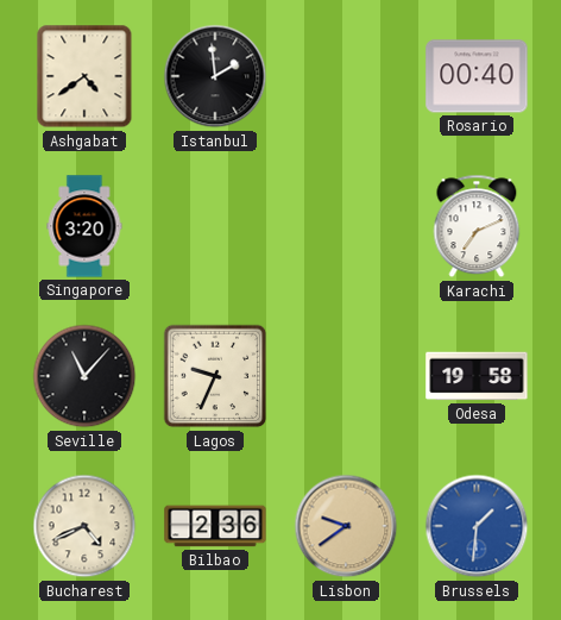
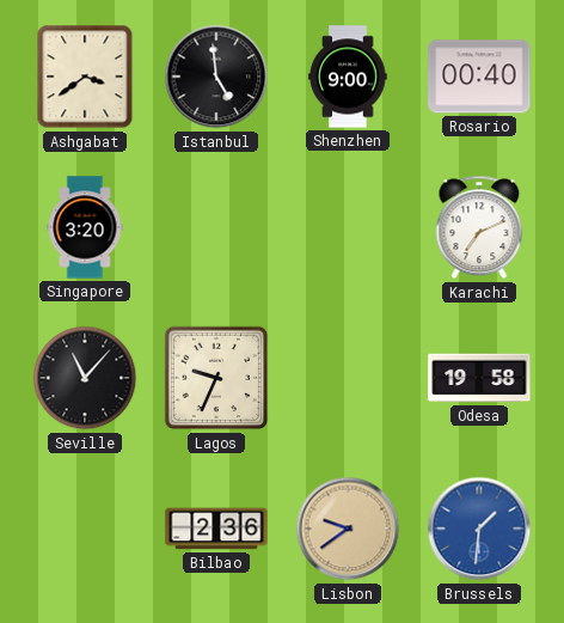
Ashgabat: 4:39 -> 3:39
Istanbul: 1:59 -> 4:59
Shenzhen: none -> 9:00
Bucharest: 4:41 -> none
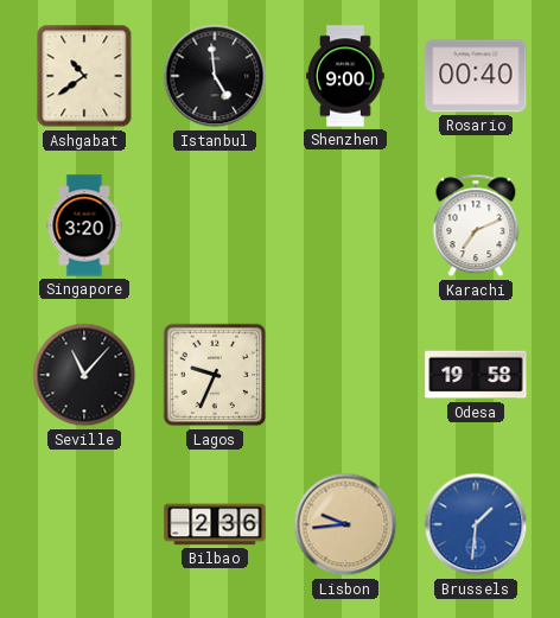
Ashgabat: 3:39 -> 10:39
Lisbon: 9:39 -> 9:44
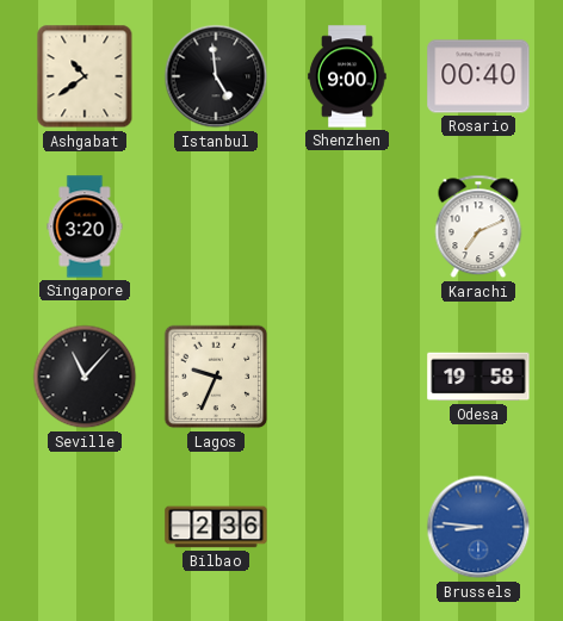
Lisbon: 9:44 -> none
Brussels: 1:31 -> 8:46
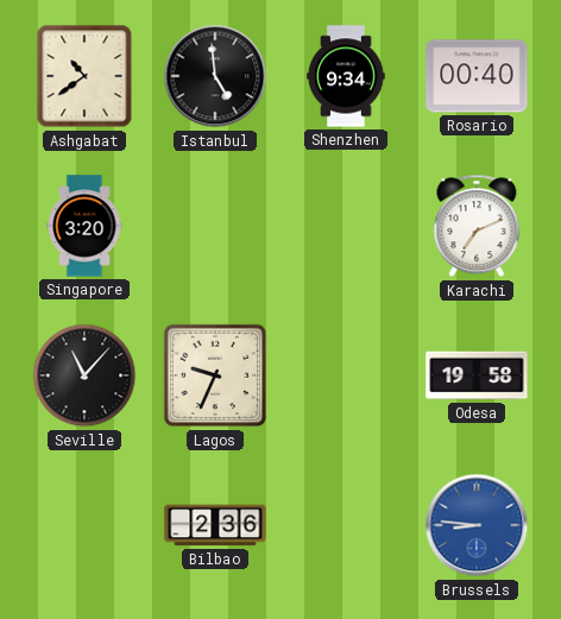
Shenzhen: 9:00 -> 9:34
